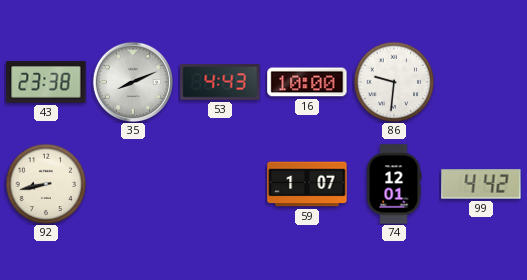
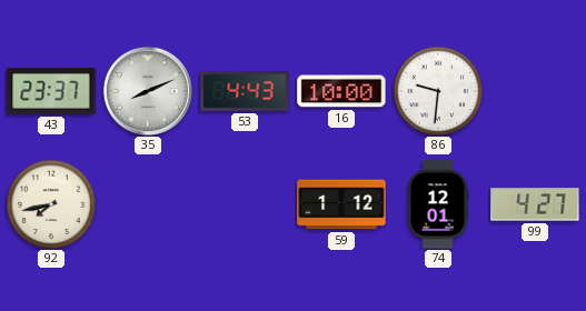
43: 23:38 -> 23:37
92: 8:43 -> 7:43
59: 1:07 -> 1:12
99: 4:42 -> 4:27
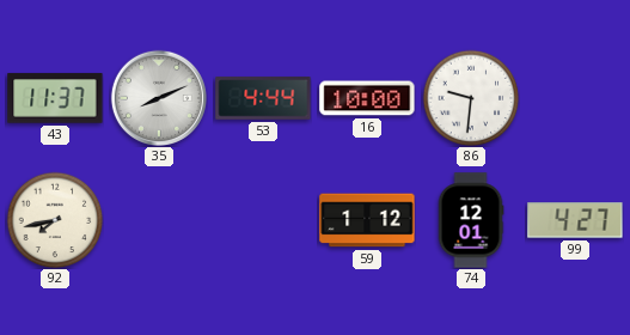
43: 23:37 -> 11:37
53: 4:43 -> 4:44
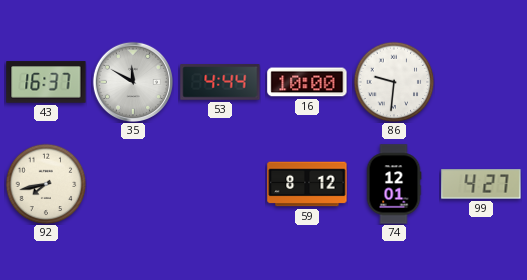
43: 11:37 -> 16:37
35: 8:11 -> 11:50
59: 1:12 -> 8:12
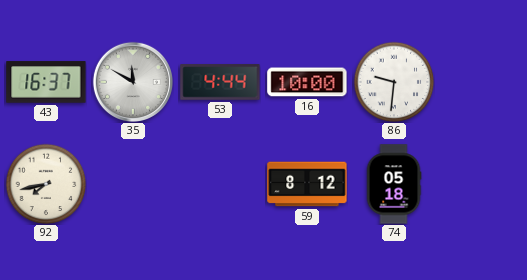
74: 12:01 -> 05:18
99: 4:27 -> none
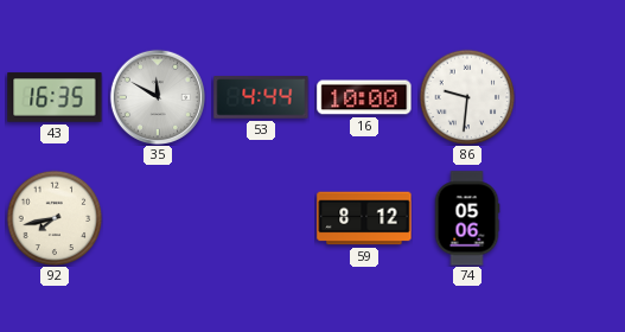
43: 16:37 -> 16:35
74: 05:18 -> 05:06
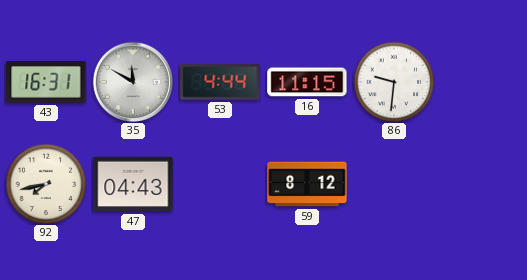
43: 16:35 -> 16:31
16: 10:00 -> 11:15
47: none -> 04:43
74: 05:06 -> none
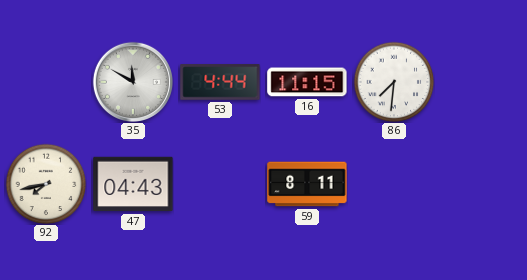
43: 16:31 -> none
86: 9:31 -> 7:31
59: 8:12 -> 8:11
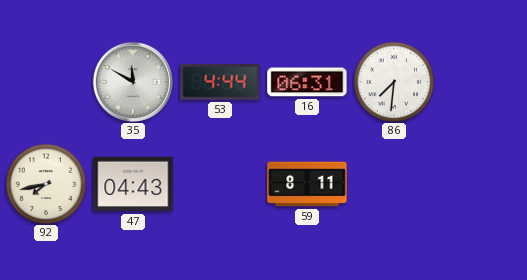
16: 11:15 -> 06:31
